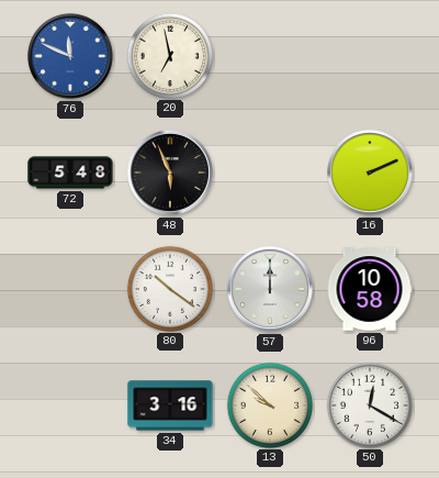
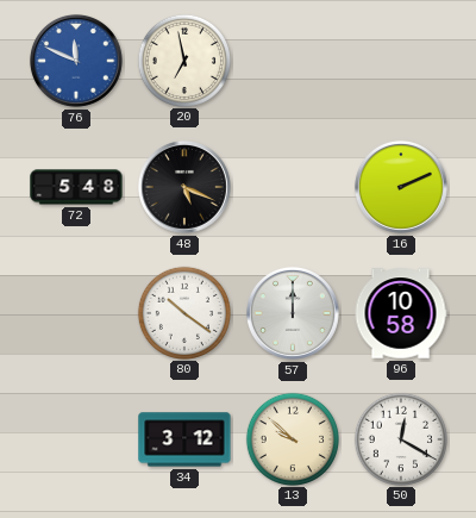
48: 5:56 -> 5:19
34: 3:16 -> 3:12
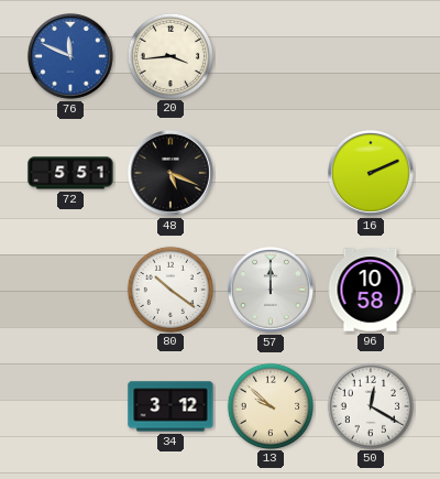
20: 6:58 -> 3:44
72: 5:48 -> 5:51
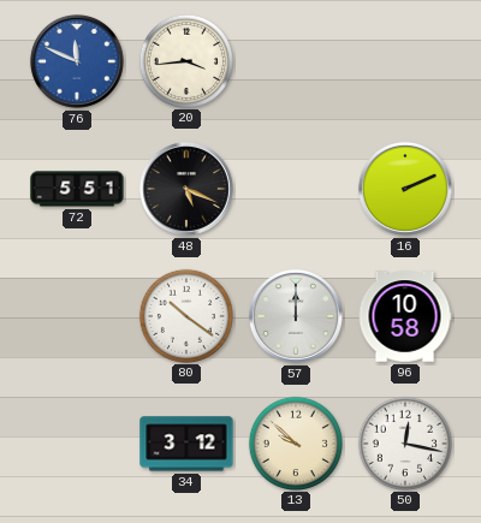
50: 12:20 -> 12:17
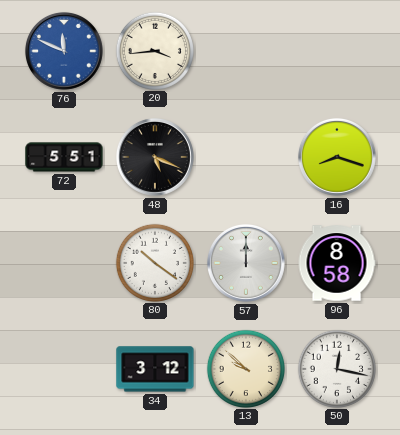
16: 2:11 -> 8:18
96: 10:58 -> 8:58
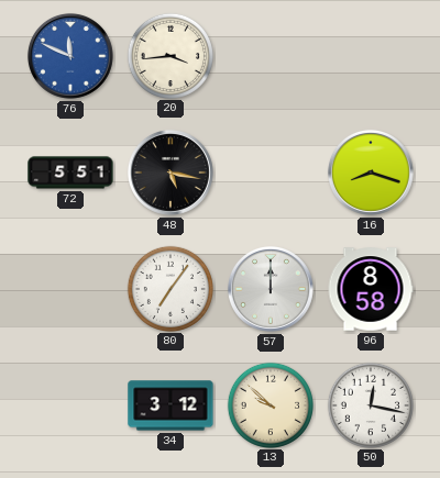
48: 5:19 -> 5:17
80: 10:21 -> 7:06
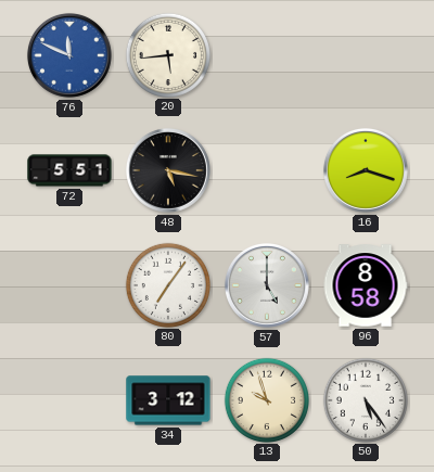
20: 3:44 -> 5:44
57: 12:00 -> 5:00
13: 9:52 -> 9:57
50: 12:17 -> 5:24
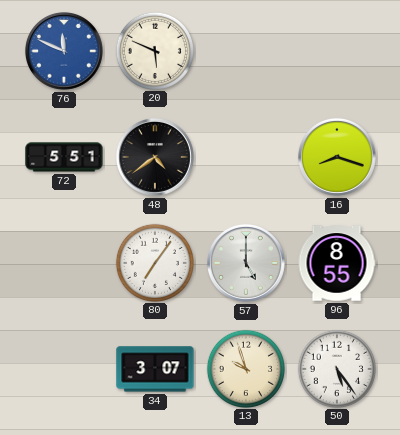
20: 5:44 -> 5:49
48: 5:17 -> 4:39
96: 8:58 -> 8:55
34: 3:12 -> 3:07
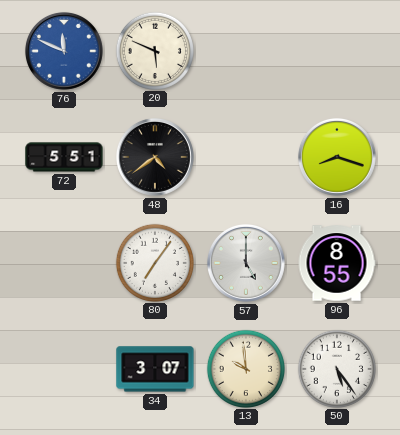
13: 9:57 -> 9:59
